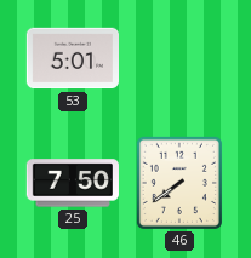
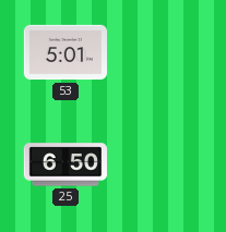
25: 7:50 -> 6:50
46: 7:39 -> none
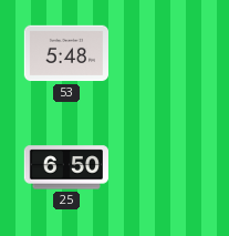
53: 5:01 -> 5:48
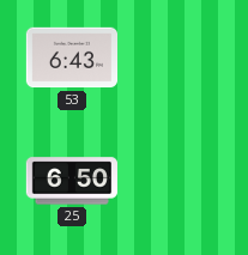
53: 5:48 -> 6:43
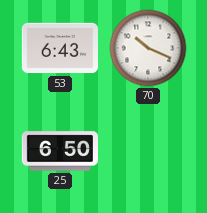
70: none -> 10:19
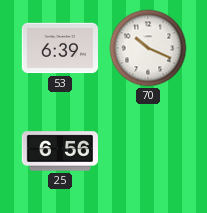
53: 6:43 -> 6:39
25: 6:50 -> 6:56
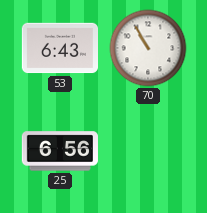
53: 6:39 -> 6:43
70: 10:19 -> 10:55
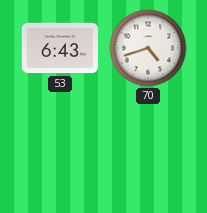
70: 10:55 -> 4:42
25: 6:56 -> none
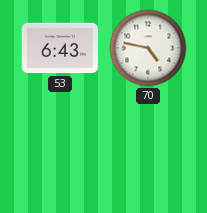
70: 4:42 -> 4:47
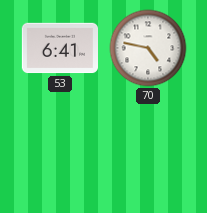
53: 6:43 -> 6:41
